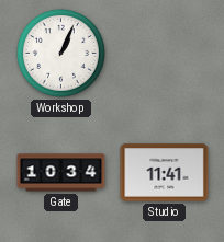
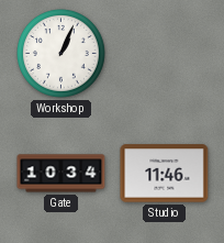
Studio: 11:41 -> 11:46
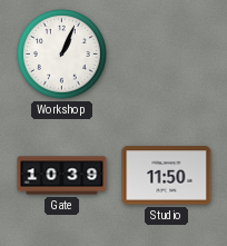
Gate: 10:34 -> 10:39
Studio: 11:46 -> 11:50
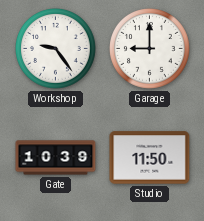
Workshop: 1:04 -> 9:24
Garage: none -> 9:00
